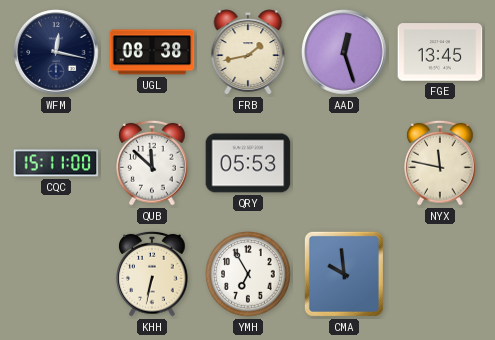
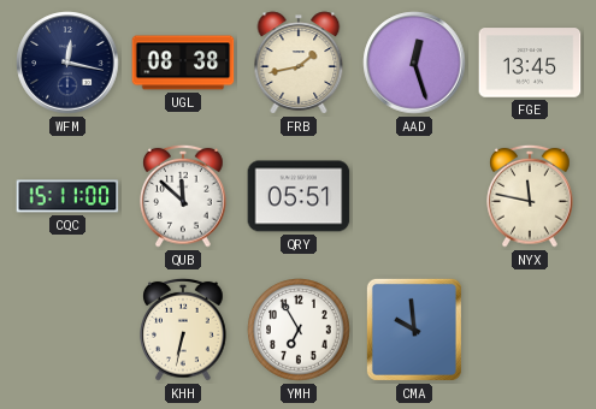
QRY: 05:53 -> 05:51
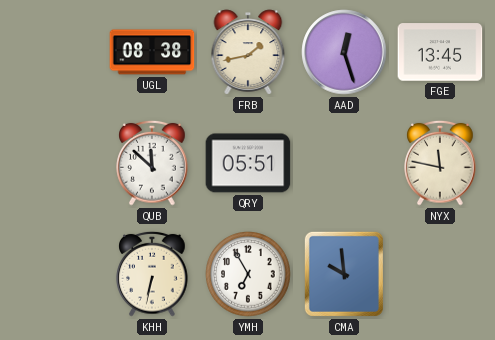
WFM: 12:17 -> none
CQC: 15:11 -> none
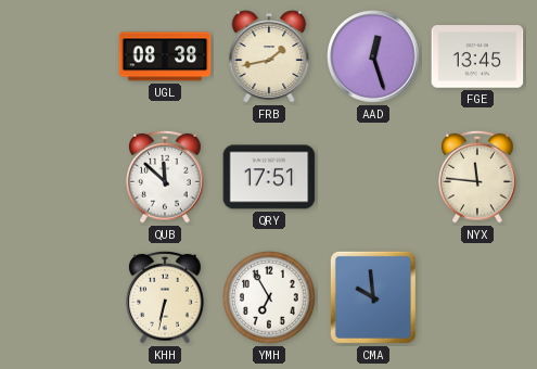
QRY: 05:51 -> 17:51
NYX: 11:47 -> 11:46
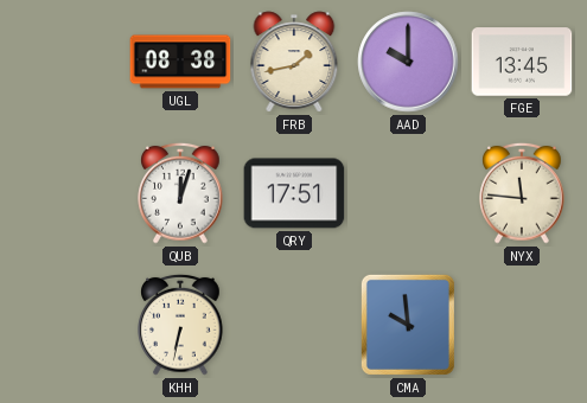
AAD: 12:27 -> 10:00
QUB: 11:52 -> 12:03
YMH: 6:55 -> none
